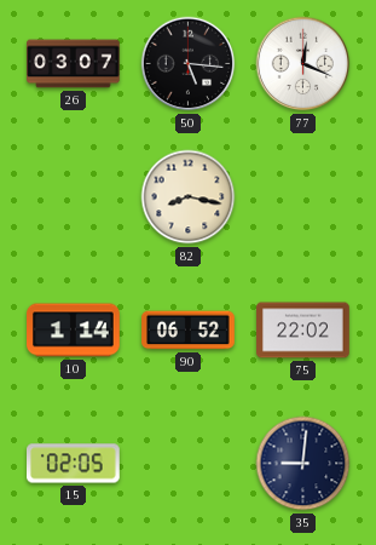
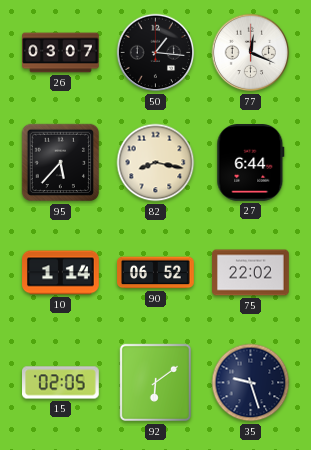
50: 5:16 -> 1:16
95: none -> 5:37
27: none -> 6:44
92: none -> 6:09
35: 9:01 -> 9:27
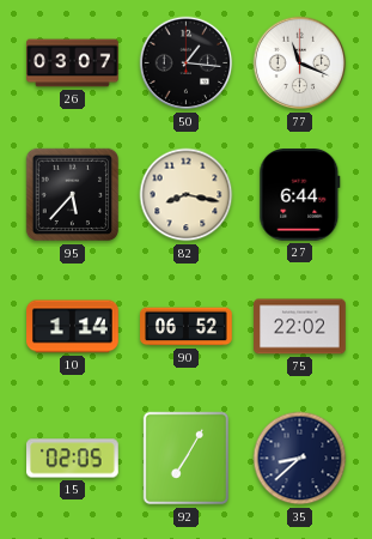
77: 12:19 -> 11:19
92: 6:09 -> 7:05
35: 9:27 -> 8:38
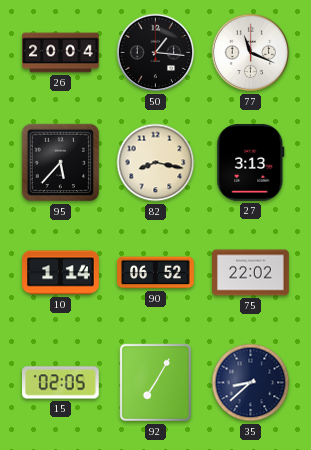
26: 03:07 -> 20:04
27: 6:44 -> 3:13
